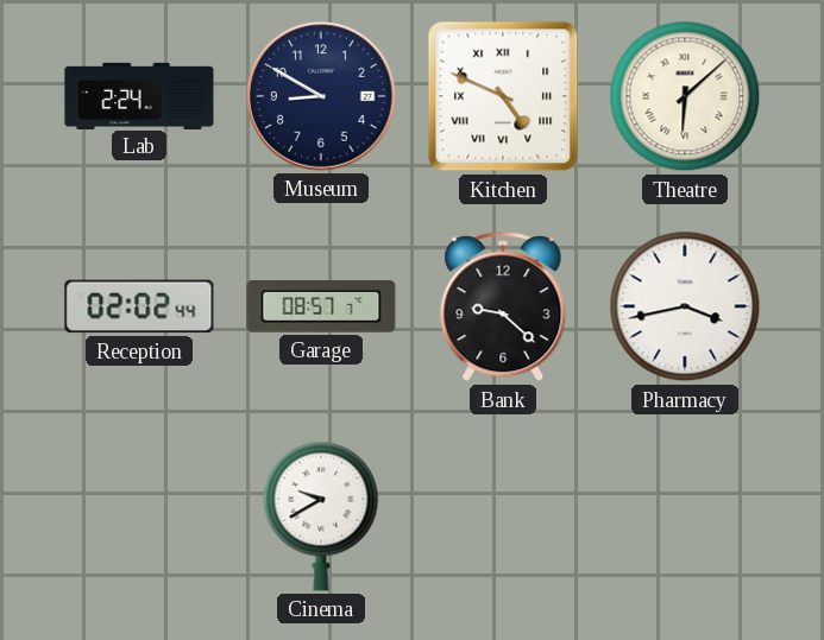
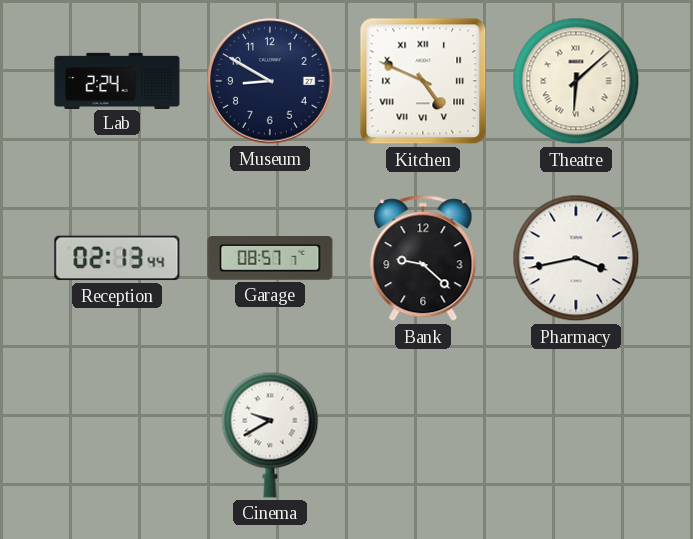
Reception: 02:02 -> 02:13
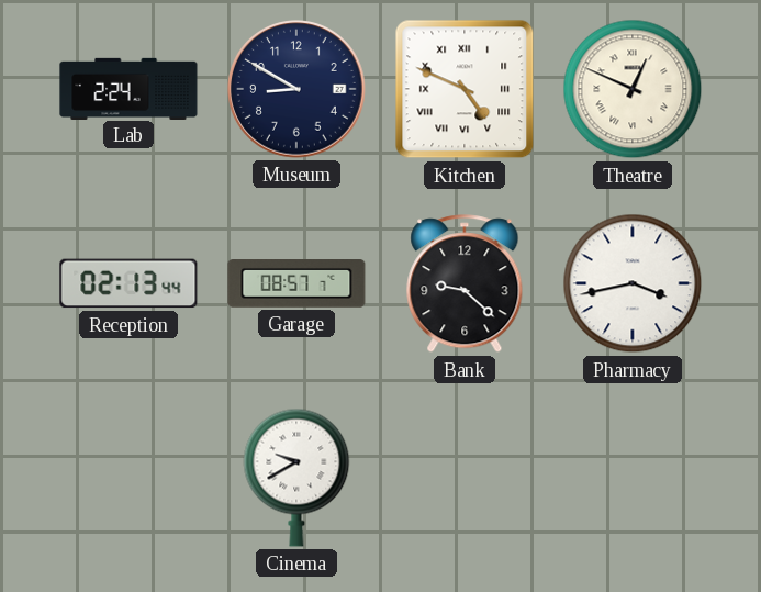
Theatre: 6:08 -> 12:49
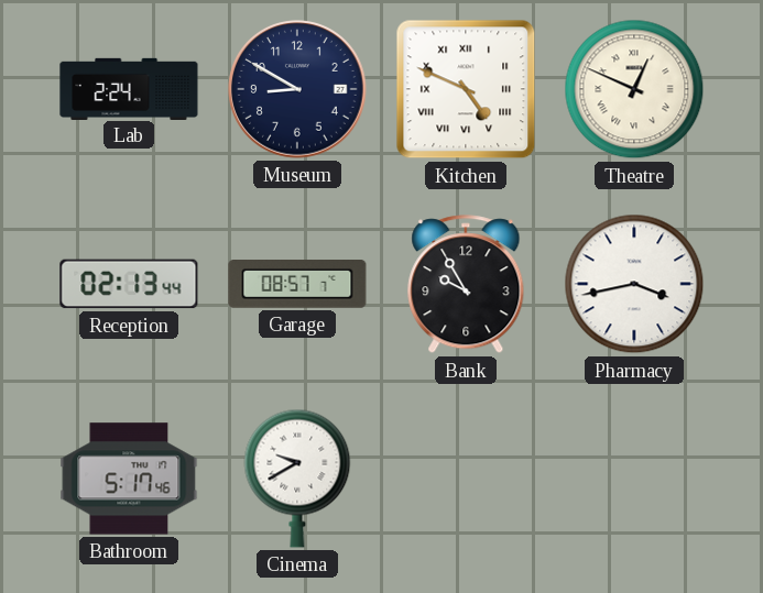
Bank: 9:22 -> 9:55
Bathroom: none -> 5:17
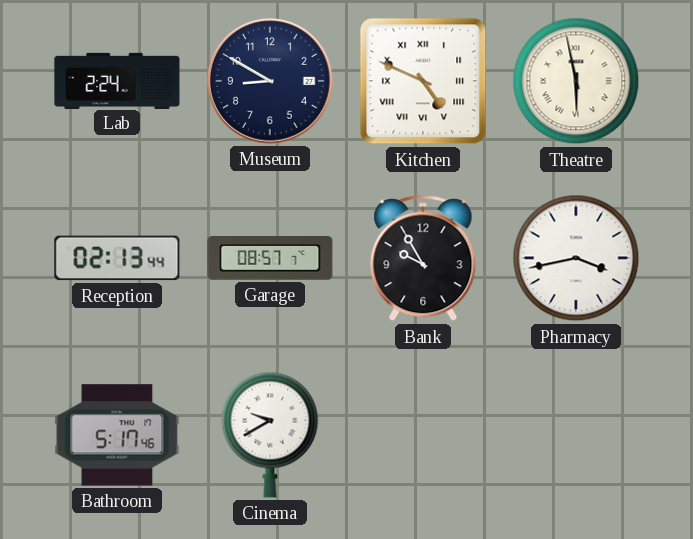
Theatre: 12:49 -> 5:58
